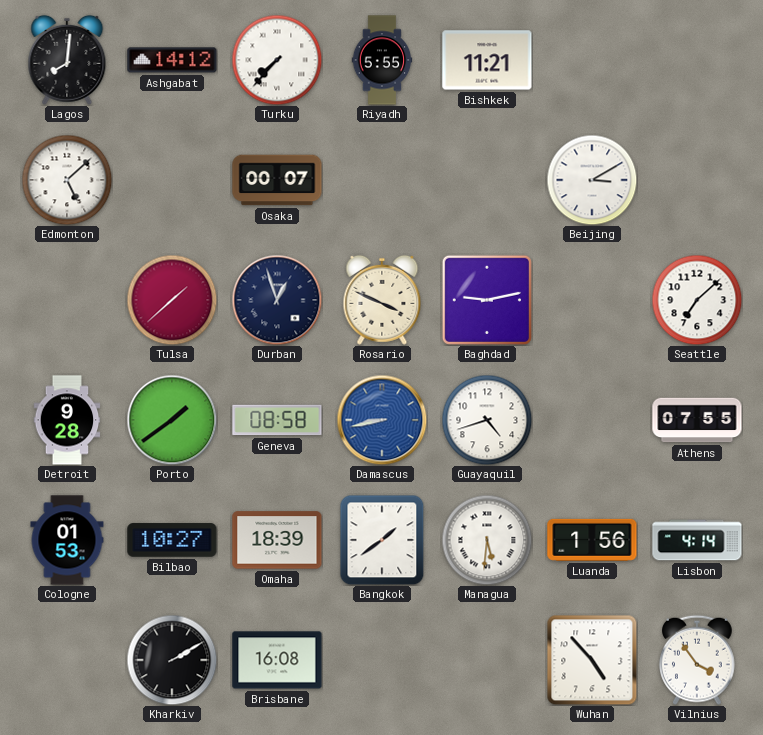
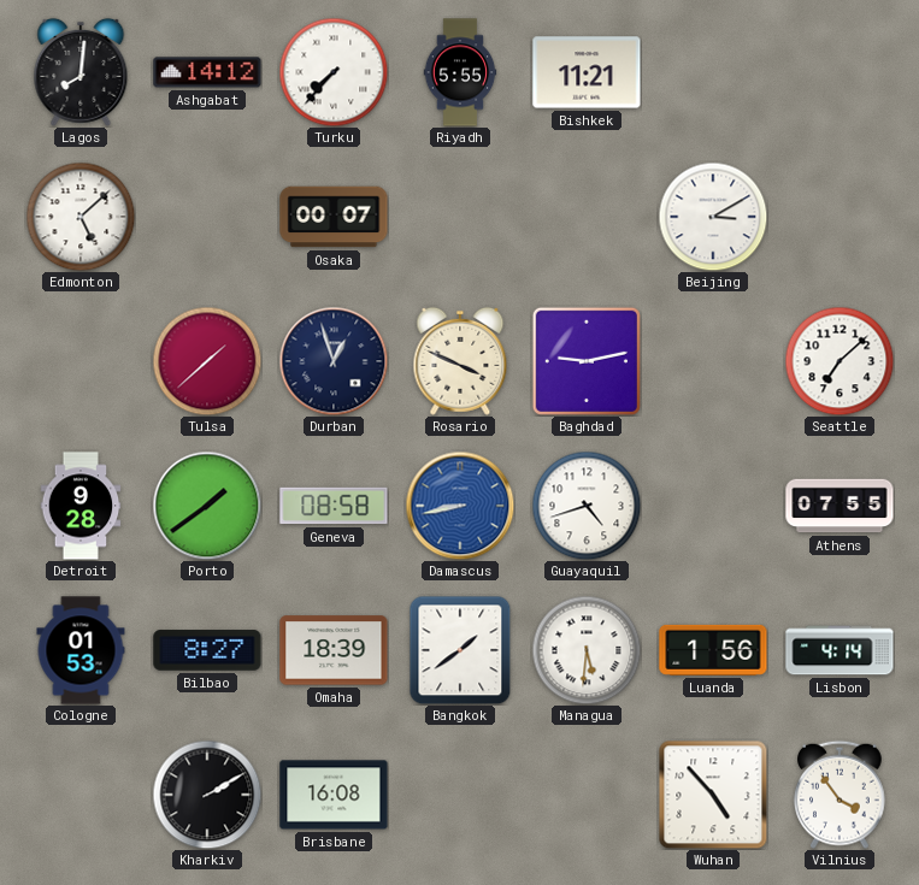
Bilbao: 10:27 -> 8:27
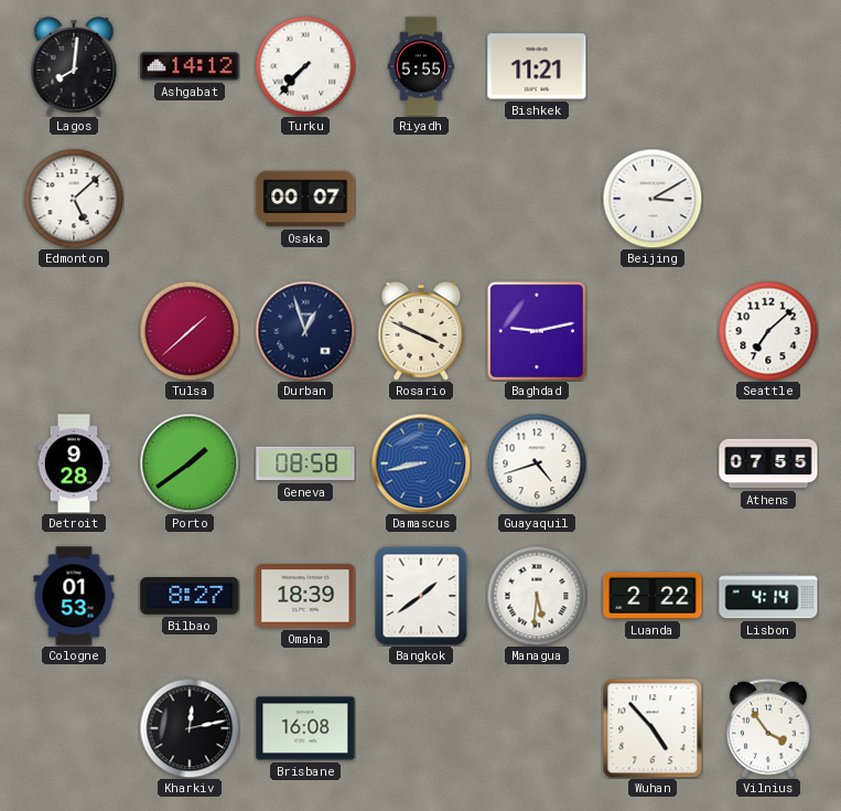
Luanda: 1:56 -> 2:22
Kharkiv: 2:10 -> 12:13
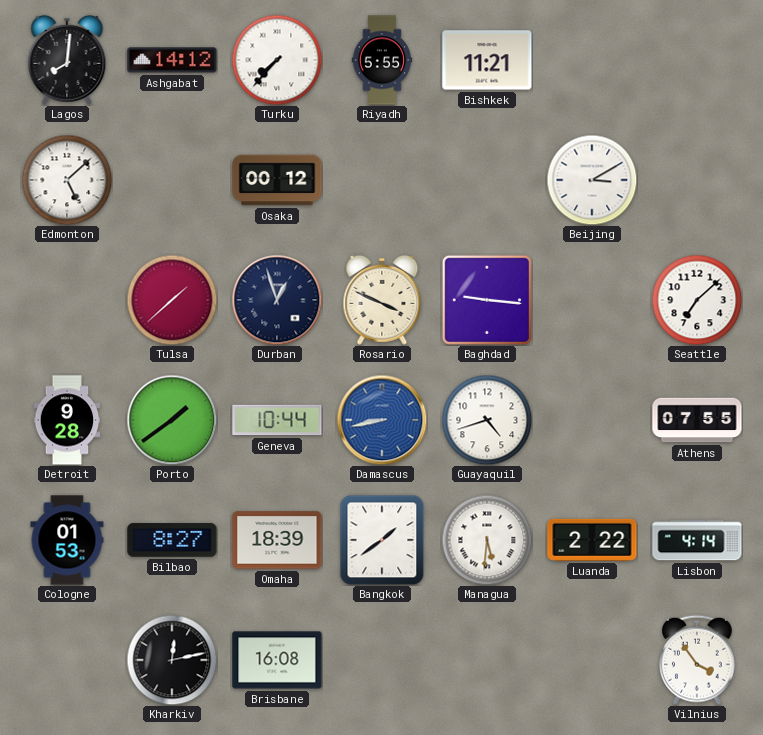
Osaka: 00:07 -> 00:12
Baghdad: 9:13 -> 9:16
Geneva: 08:58 -> 10:44
Wuhan: 4:53 -> none
